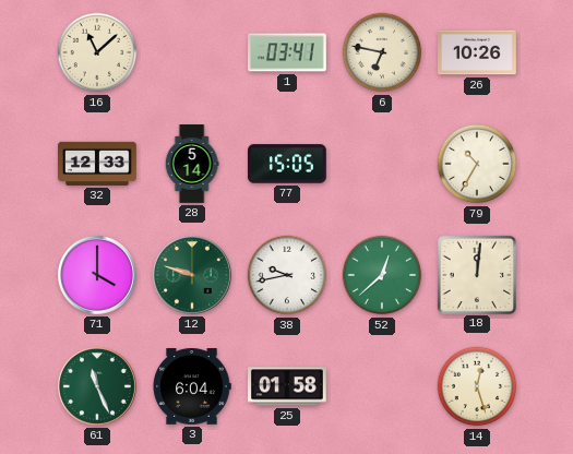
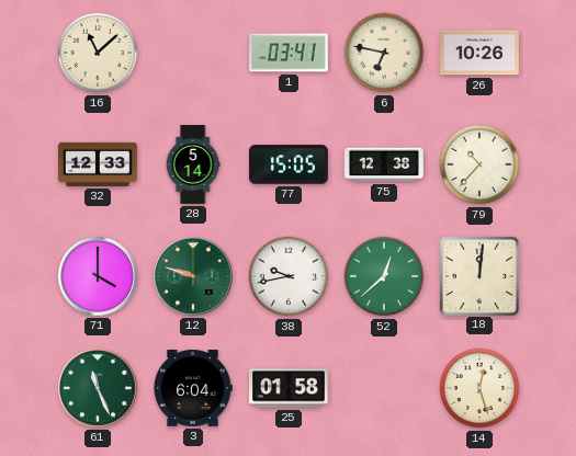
75: none -> 12:38
79: 10:35 -> 10:37
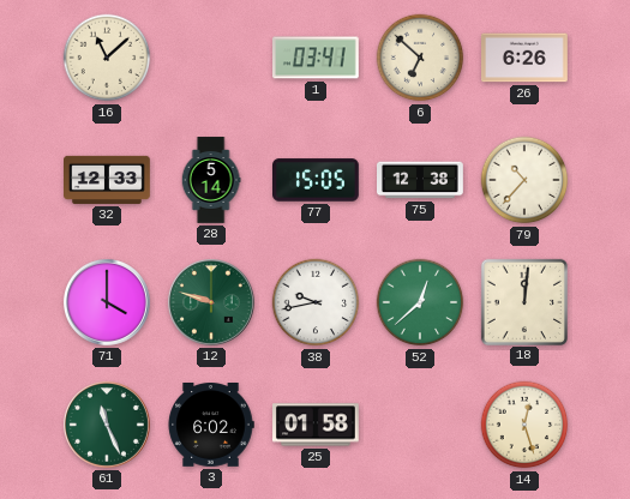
6: 6:47 -> 6:52
26: 10:26 -> 6:26
3: 6:04 -> 6:02
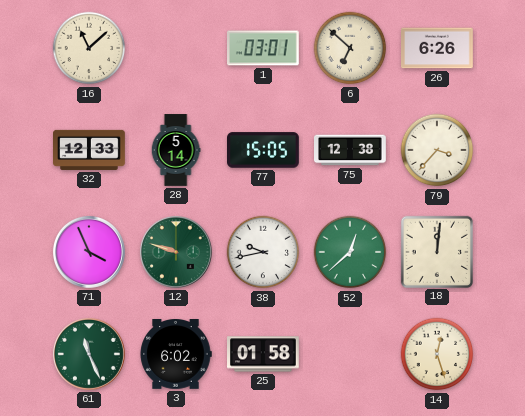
1: 03:41 -> 03:01
79: 10:37 -> 3:37
71: 4:00 -> 3:56
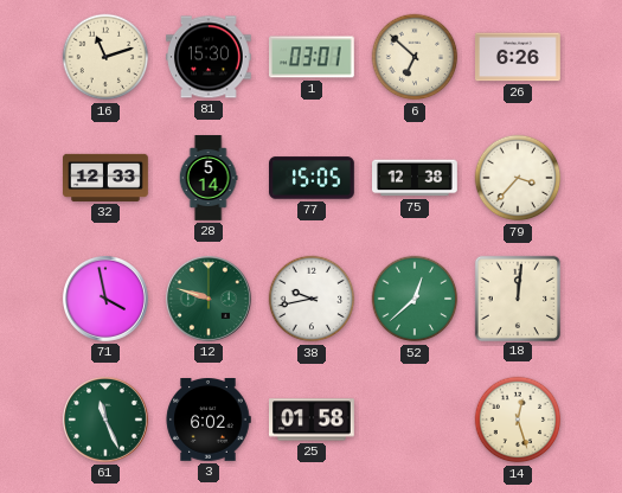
16: 11:08 -> 11:12
81: none -> 15:30
71: 3:56 -> 3:58
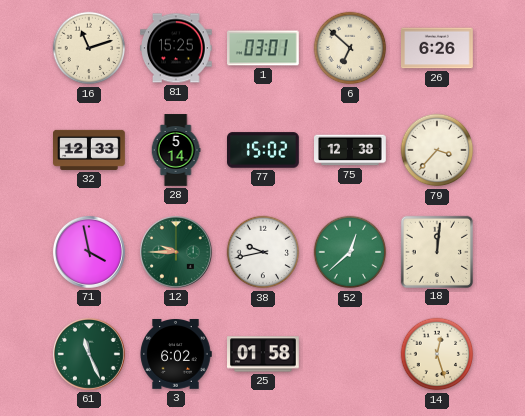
81: 15:30 -> 15:25
77: 15:05 -> 15:02
12: 9:48 -> 9:45
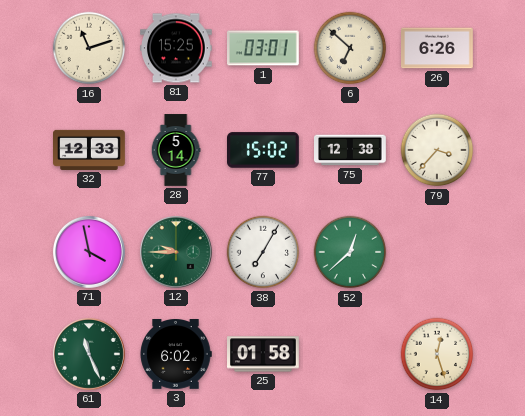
38: 9:43 -> 7:05
18: 12:01 -> none
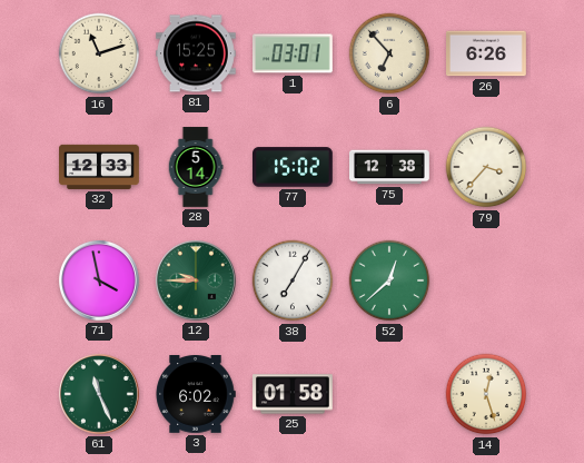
6: 6:52 -> 6:53
